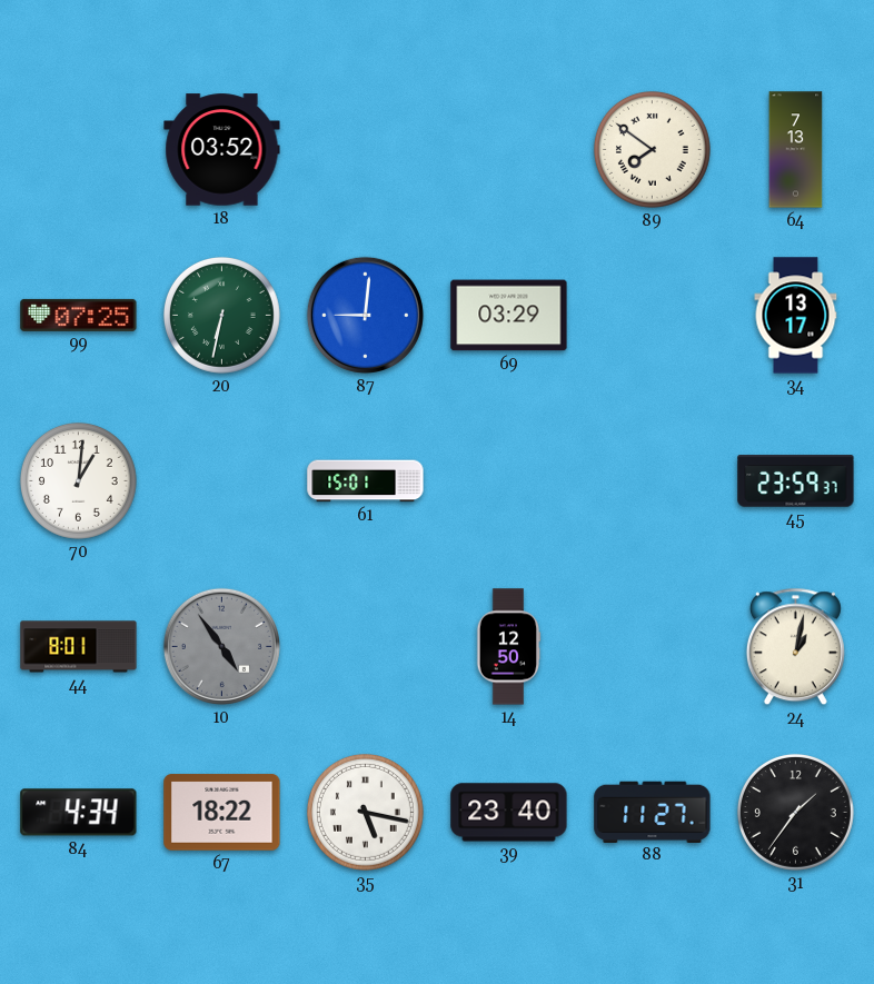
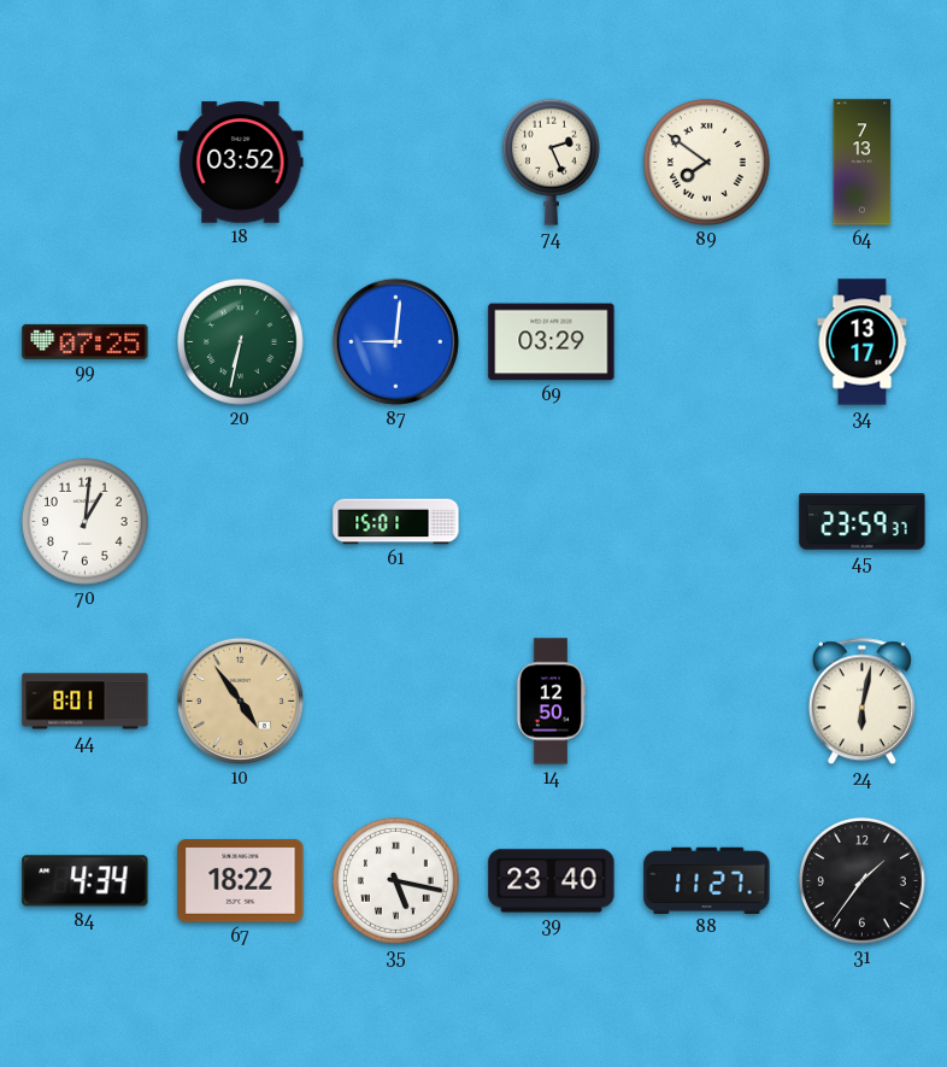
74: none -> 2:26
10 dial: grey -> champagne
24: 1:02 -> 6:02
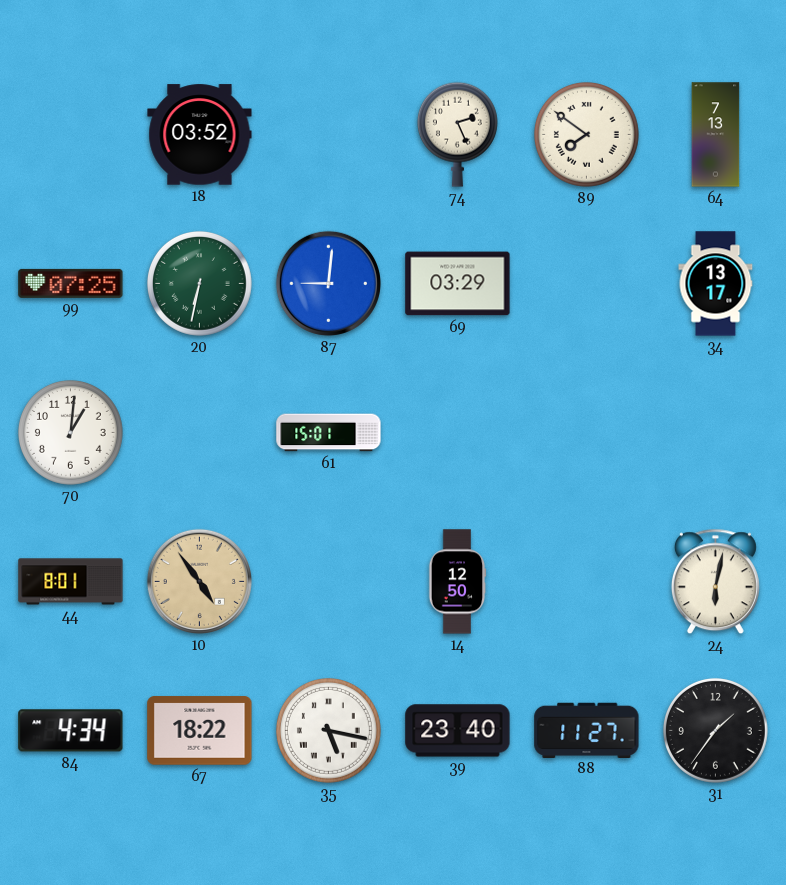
45: 23:59 -> none
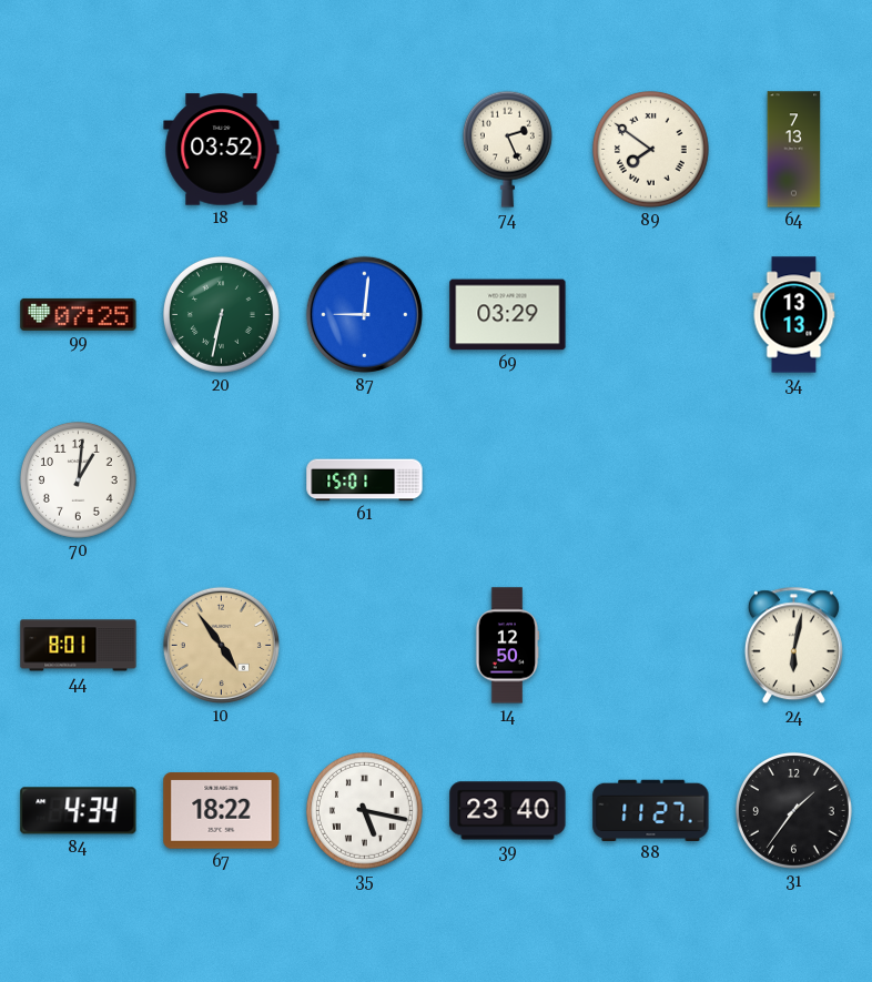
34: 13:17 -> 13:13
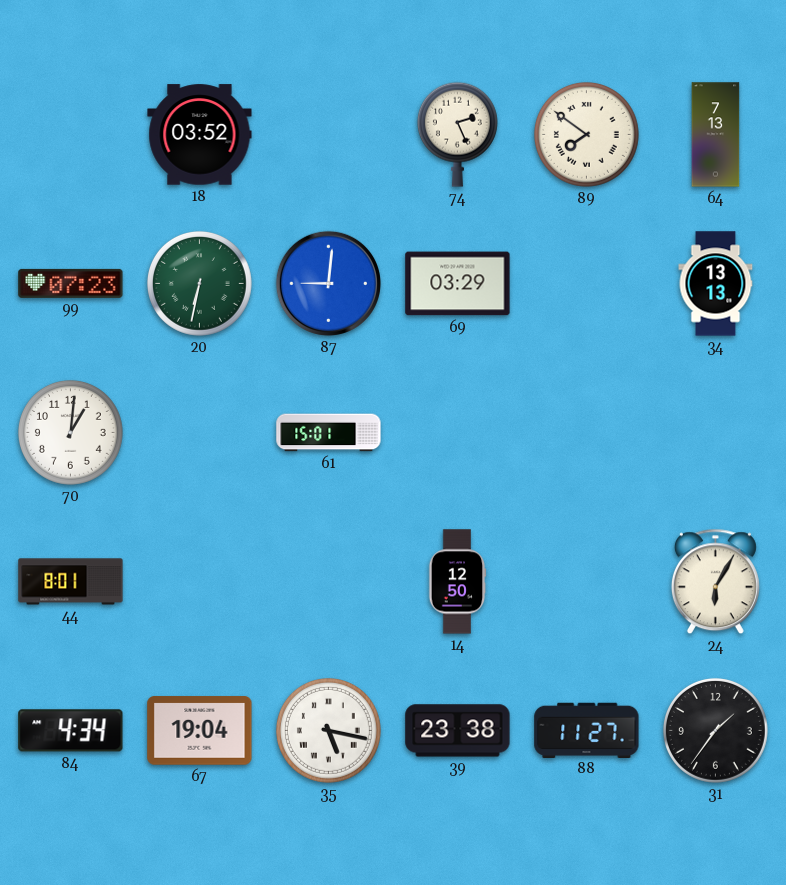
99: 07:25 -> 07:23
10: 4:54 -> none
24: 6:02 -> 6:05
67: 18:22 -> 19:04
39: 23:40 -> 23:38
